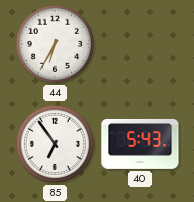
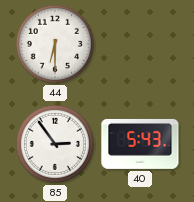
44: 6:35 -> 6:30
85: 6:54 -> 2:54
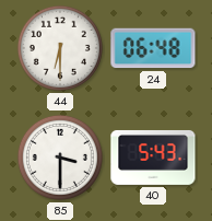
24: none -> 06:48
85: 2:54 -> 3:30
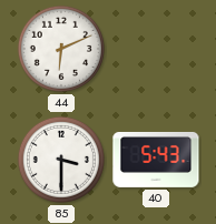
44: 6:30 -> 6:11
24: 06:48 -> none
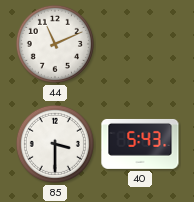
44: 6:11 -> 11:11
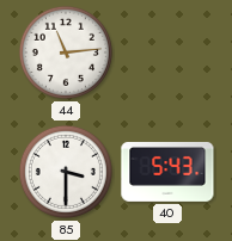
44: 11:11 -> 11:14
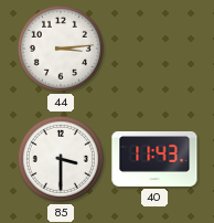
44: 11:14 -> 3:14
40: 5:43 -> 11:43
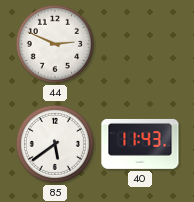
44: 3:14 -> 2:49
85: 3:30 -> 5:39
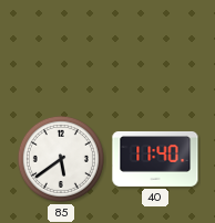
44: 2:49 -> none
40: 11:43 -> 11:40
